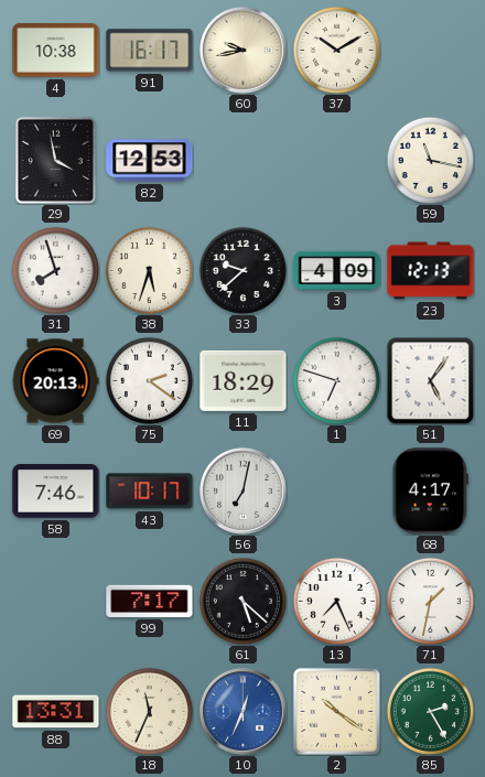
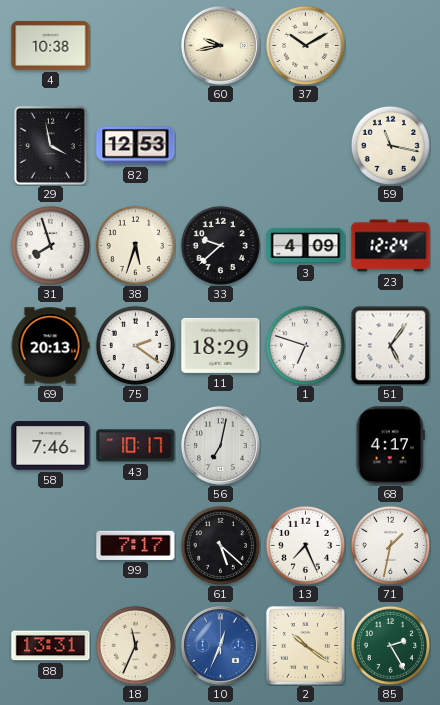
91: 16:17 -> none
23: 12:13 -> 12:24
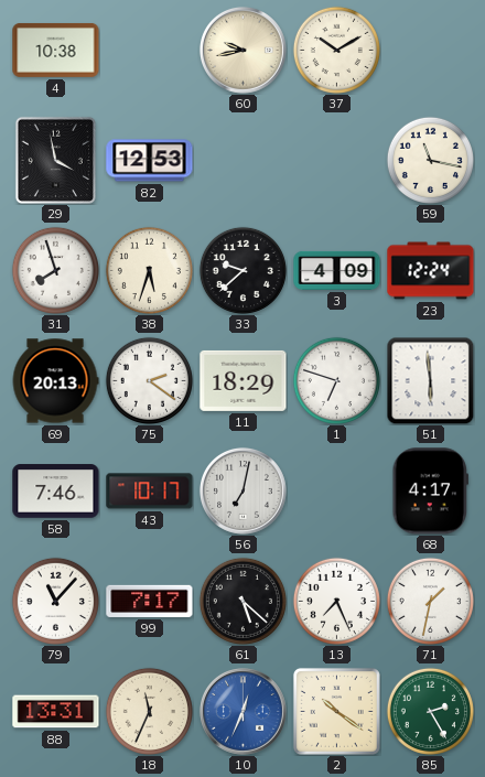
51: 5:06 -> 5:59
79: none -> 11:07
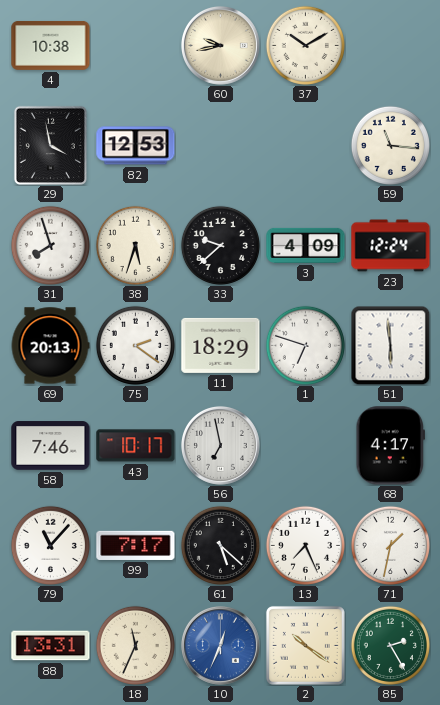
59: 11:17 -> 11:16
56: 7:02 -> 6:58
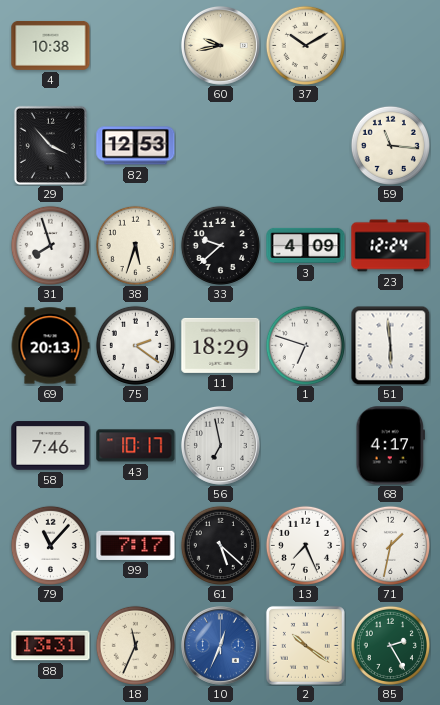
29: 3:58 -> 3:53
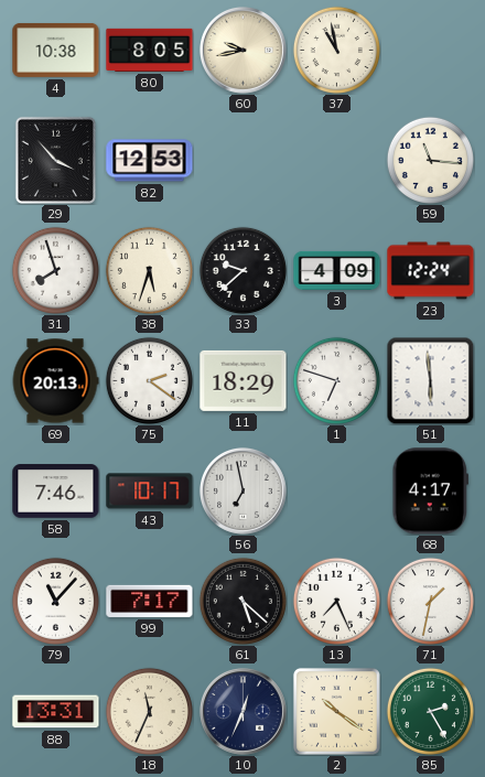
80: none -> 8:05
37: 10:10 -> 10:58
10 dial: blue -> navy
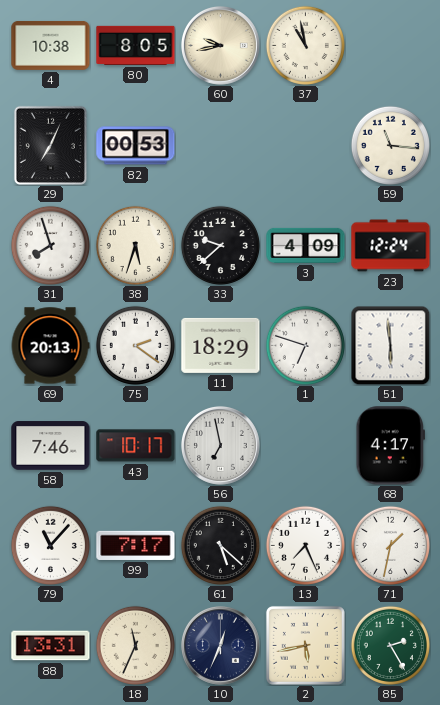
29: 3:53 -> 7:04
82: 12:53 -> 00:53
2: 10:21 -> 5:43
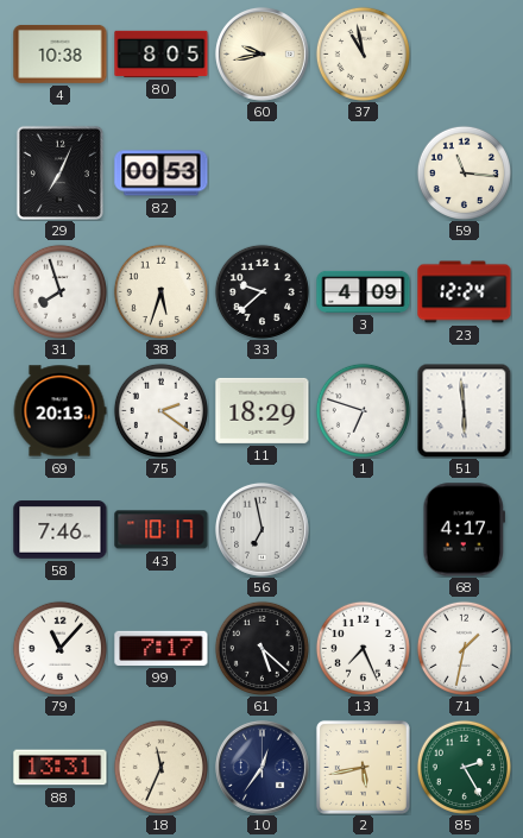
10: 12:34 -> 12:36
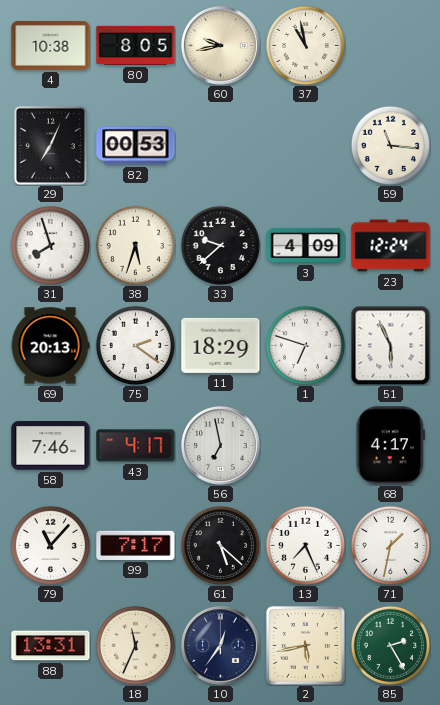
51: 5:59 -> 5:56
43: 10:17 -> 4:17
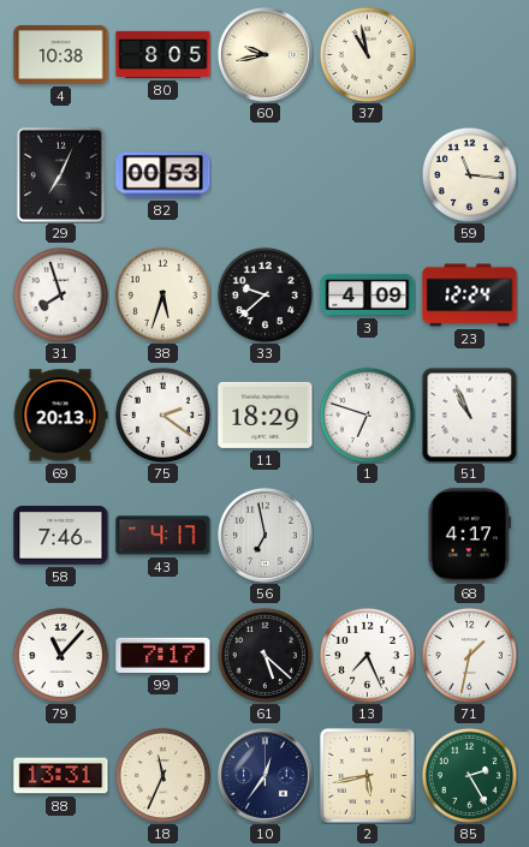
51: 5:56 -> 10:56
